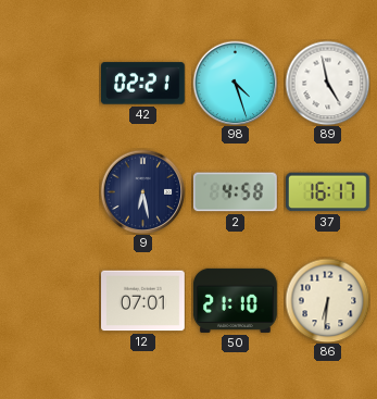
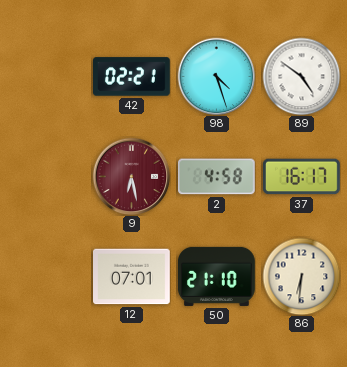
89: 4:58 -> 4:51
9 dial: navy -> burgundy
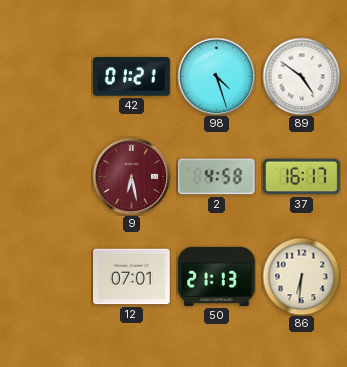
42: 02:21 -> 01:21
50: 21:10 -> 21:13
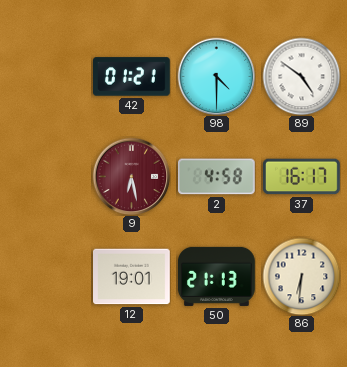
98: 4:27 -> 4:30
12: 07:01 -> 19:01
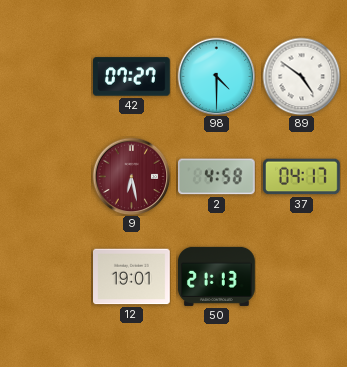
42: 01:21 -> 07:27
37: 16:17 -> 04:17
86: 6:31 -> none
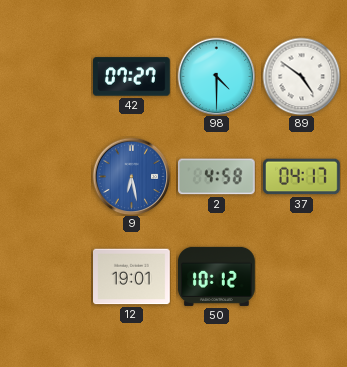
9 dial: burgundy -> blue
50: 21:13 -> 10:12
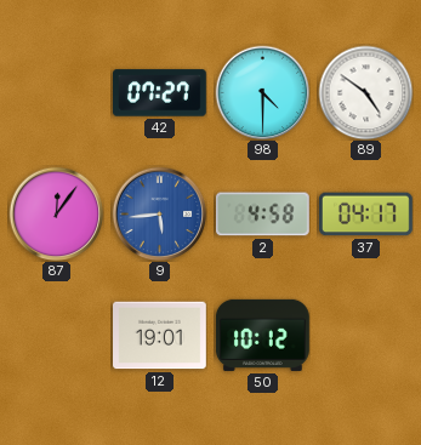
87: none -> 12:06
9: 6:28 -> 5:44
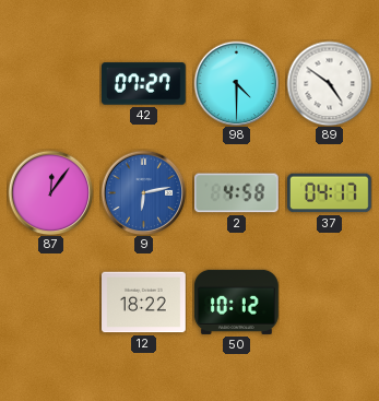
9: 5:44 -> 6:13
12: 19:01 -> 18:22
